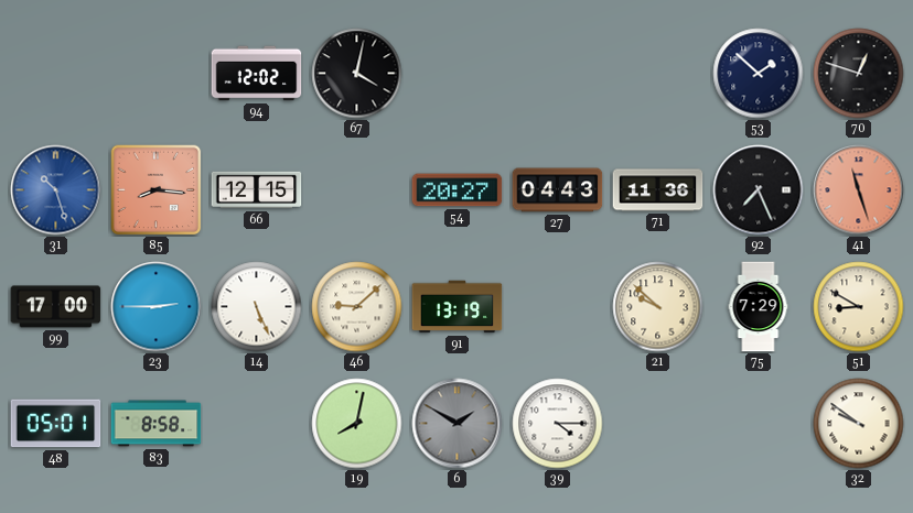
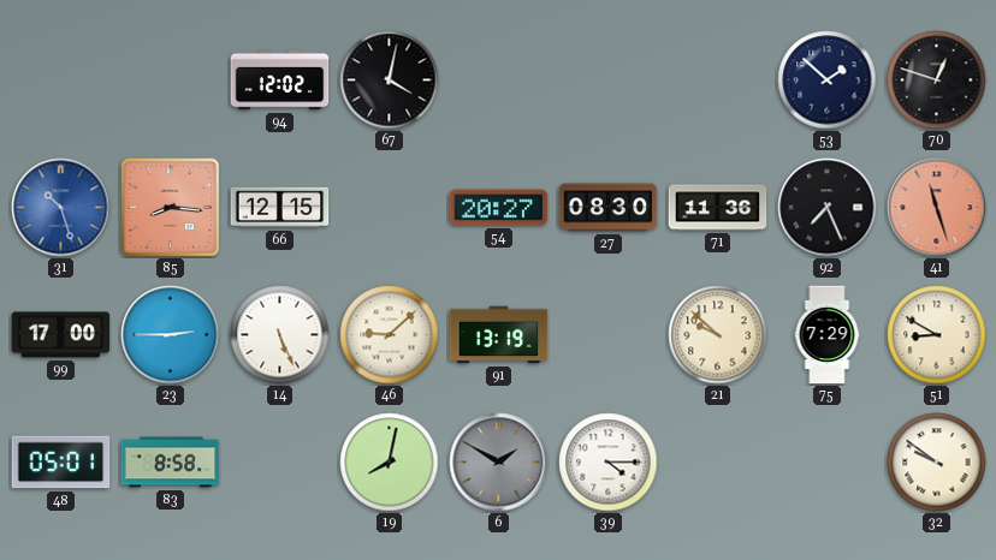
27: 04:43 -> 08:30
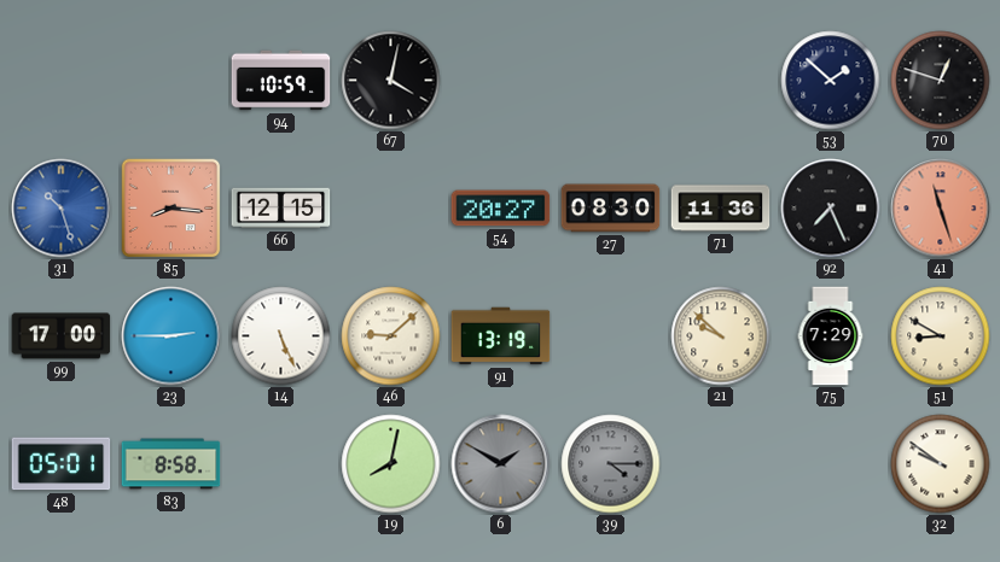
94: 12:02 -> 10:59
39 dial: white -> grey
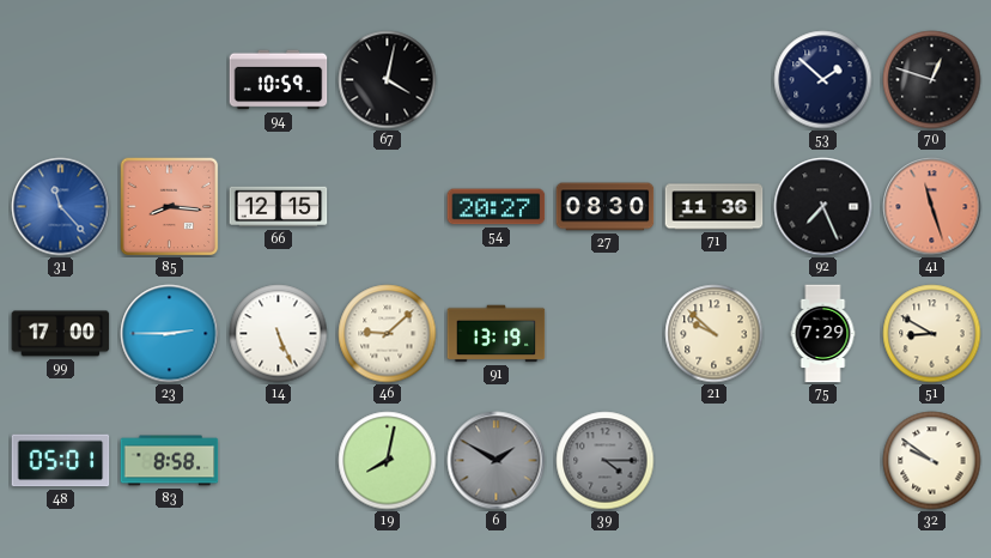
31: 10:27 -> 11:23
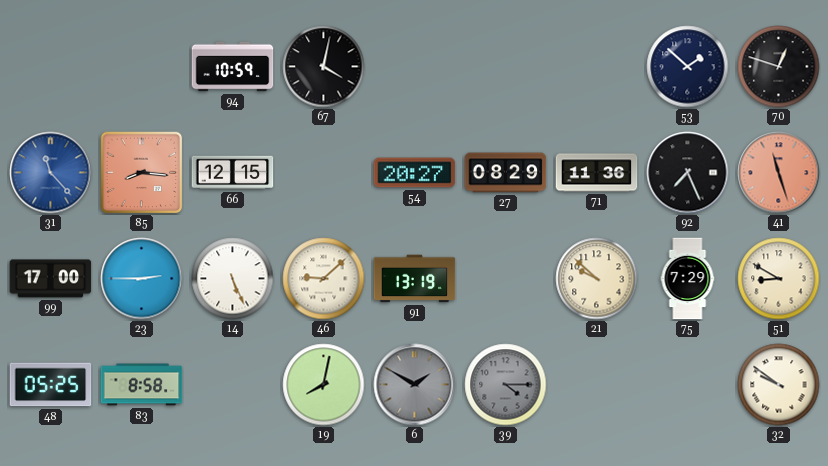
27: 08:30 -> 08:29
48: 05:01 -> 05:25
